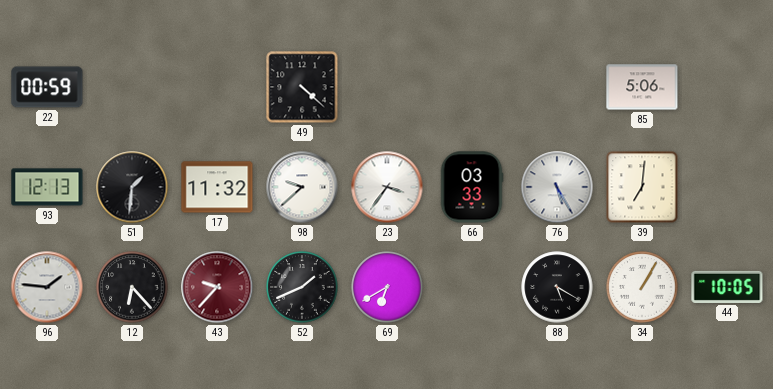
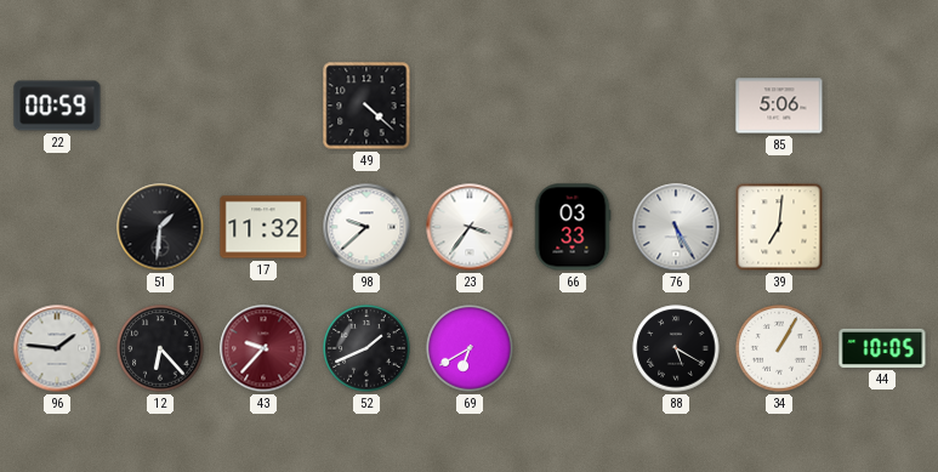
93: 12:13 -> none
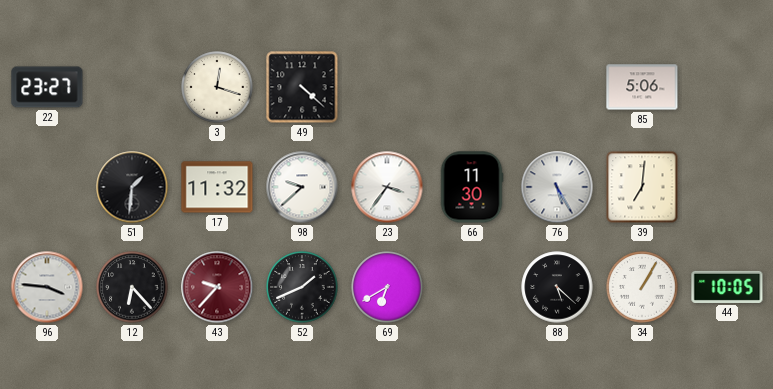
22: 00:59 -> 23:27
3: none -> 12:18
66: 03:33 -> 11:30
96: 1:46 -> 3:46
88: 5:20 -> 5:22
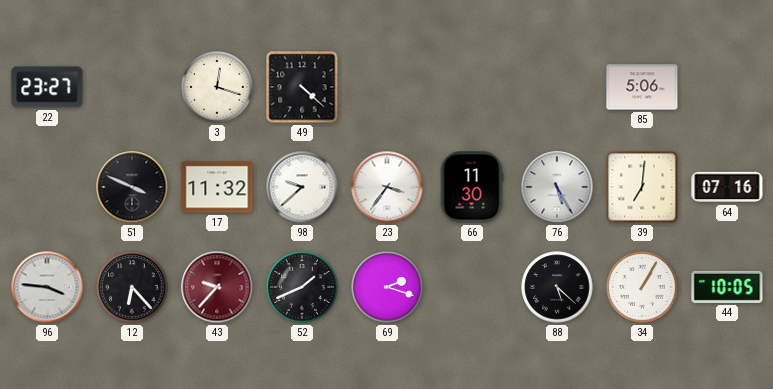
51: 1:31 -> 3:49
64: none -> 07:16
69: 6:40 -> 2:18
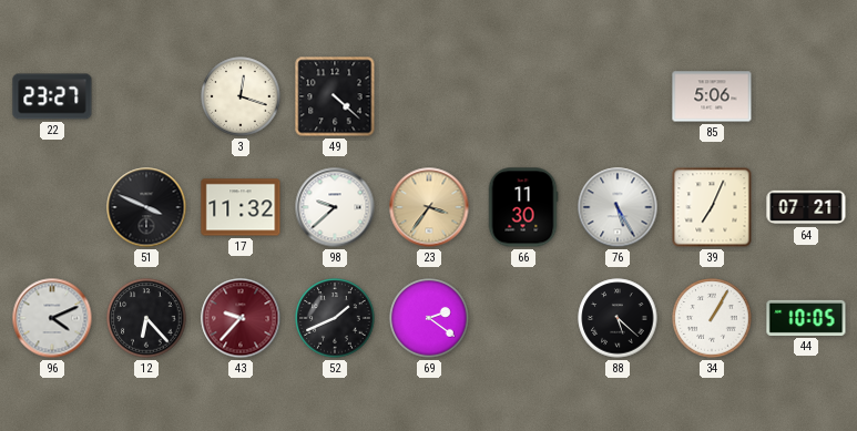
23 dial: white -> champagne
39: 7:01 -> 7:04
64: 07:16 -> 07:21
96: 3:46 -> 4:11
69: 2:18 -> 2:21
